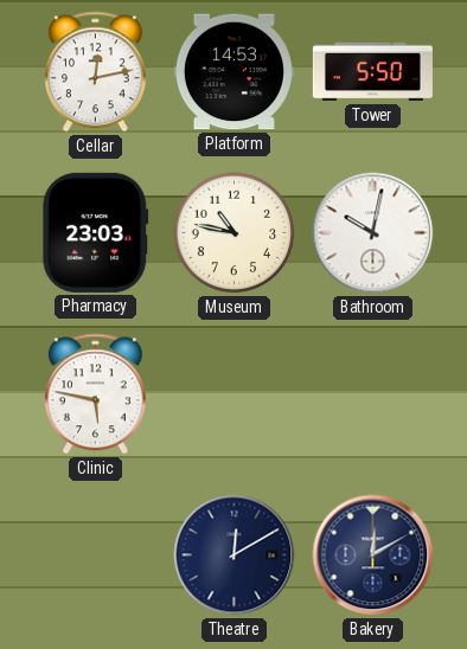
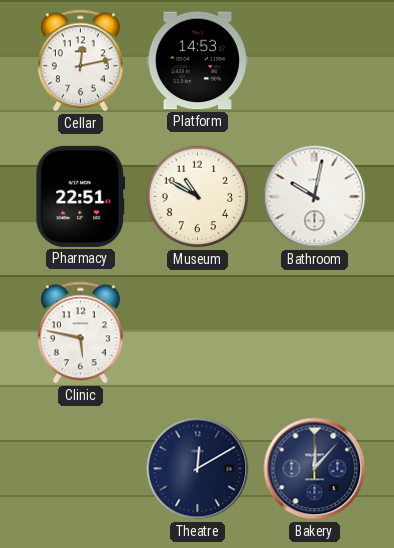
Tower: 5:50 -> none
Pharmacy: 23:03 -> 22:51
Museum: 10:47 -> 10:50
Bakery: 12:10 -> 12:07
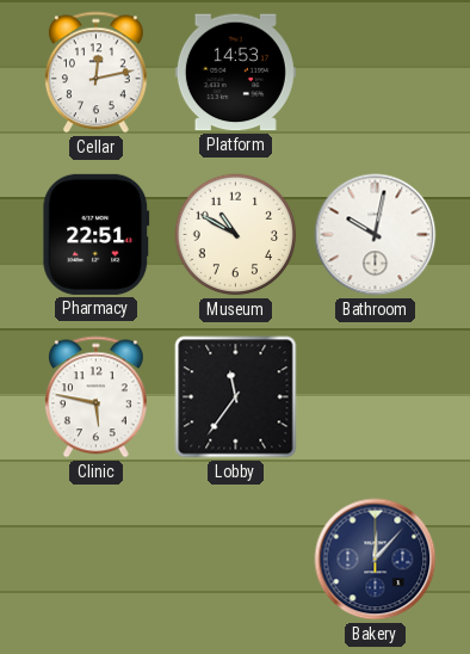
Lobby: none -> 11:36
Theatre: 12:10 -> none
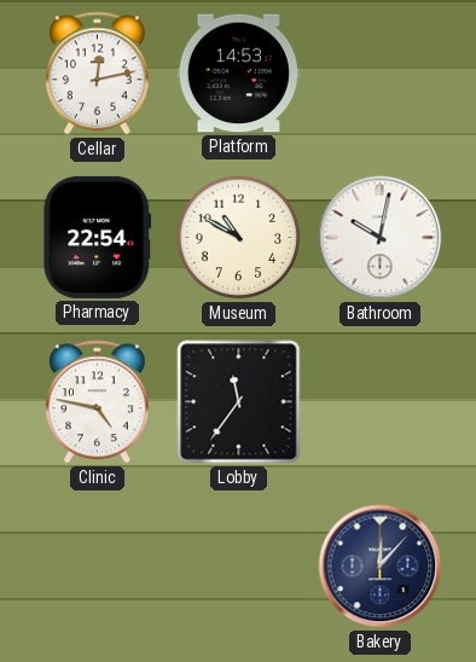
Pharmacy: 22:51 -> 22:54
Clinic: 5:47 -> 4:47
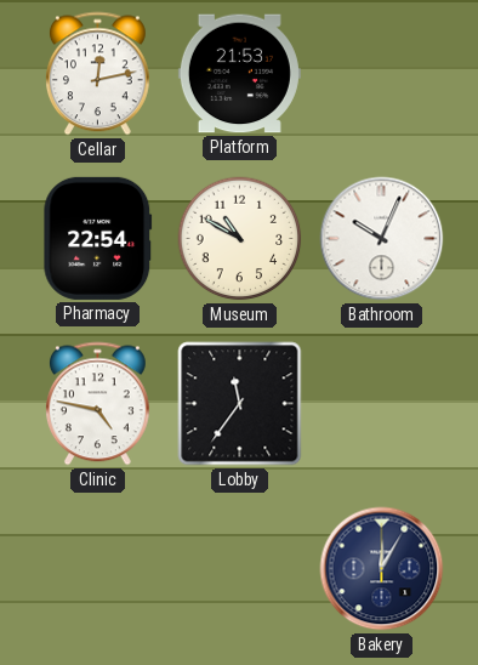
Platform: 14:53 -> 21:53
Bathroom: 10:02 -> 10:04
Bakery: 12:07 -> 12:05
